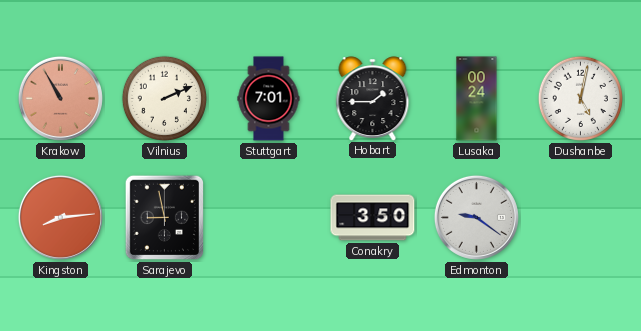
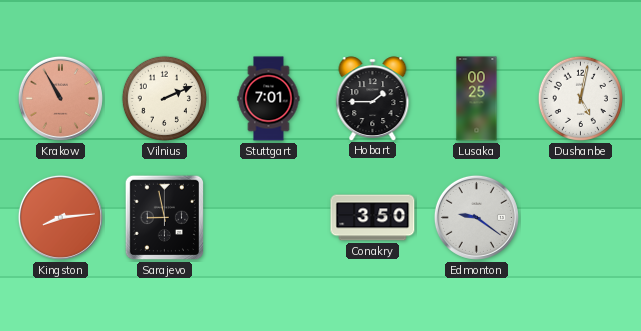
Lusaka: 00:24 -> 00:25
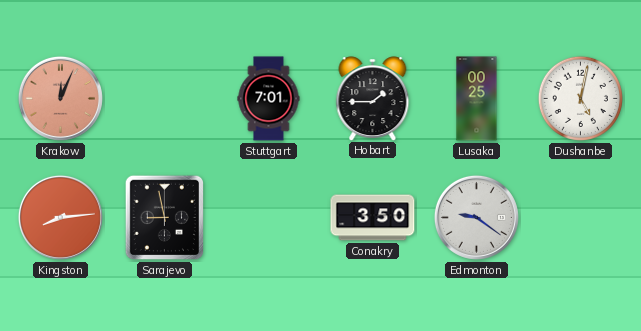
Krakow: 10:55 -> 12:04
Vilnius: 2:11 -> none
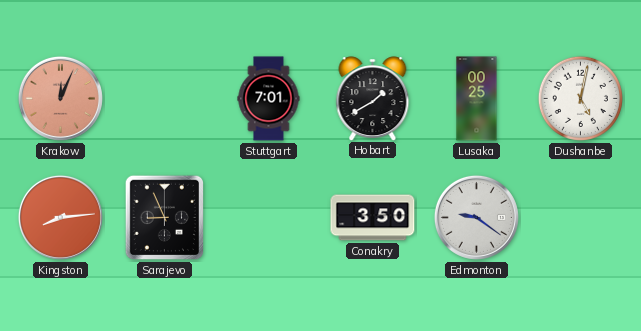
Hobart: 1:45 -> 1:40
Sarajevo: 8:58 -> 8:56
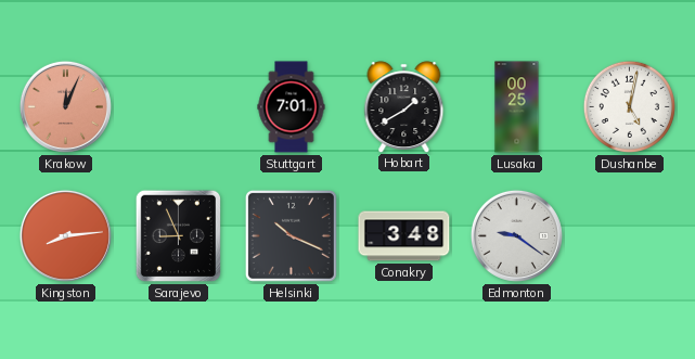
Helsinki: none -> 10:19
Conakry: 3:50 -> 3:48
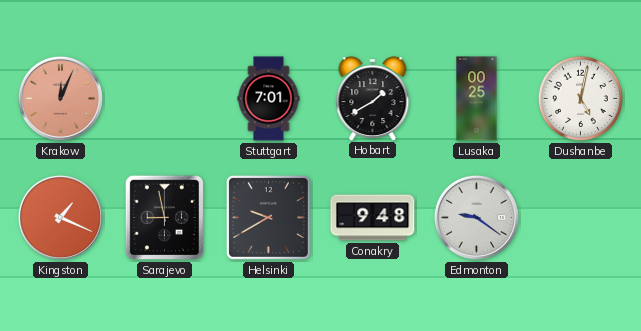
Kingston: 8:14 -> 1:19
Sarajevo: 8:56 -> 8:58
Helsinki: 10:19 -> 9:40
Conakry: 3:48 -> 9:48
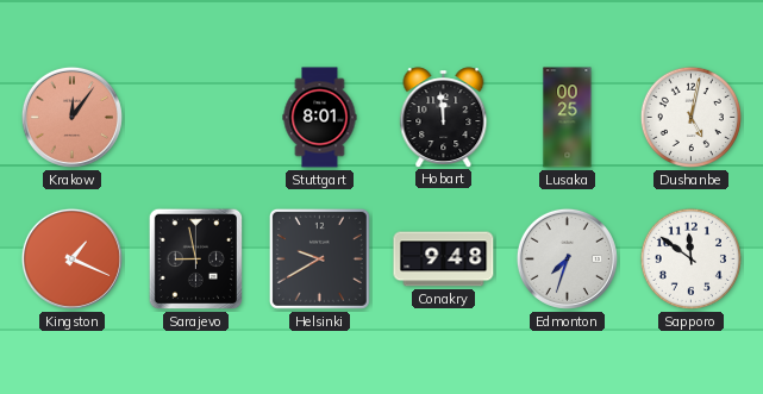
Krakow: 12:04 -> 12:06
Stuttgart: 7:01 -> 8:01
Hobart: 1:40 -> 11:59
Edmonton: 9:21 -> 7:33
Sapporo: none -> 11:51
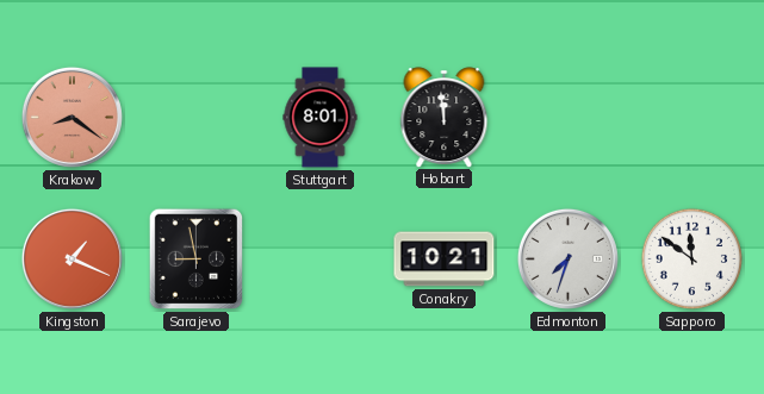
Krakow: 12:06 -> 8:21
Lusaka: 00:25 -> none
Dushanbe: 5:02 -> none
Helsinki: 9:40 -> none
Conakry: 9:48 -> 10:21
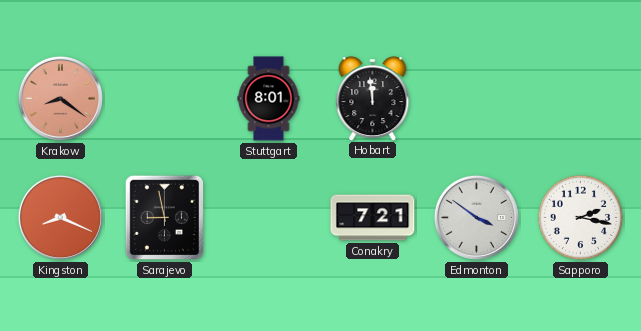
Kingston: 1:19 -> 8:19
Conakry: 10:21 -> 7:21
Edmonton: 7:33 -> 3:51
Sapporo: 11:51 -> 2:17
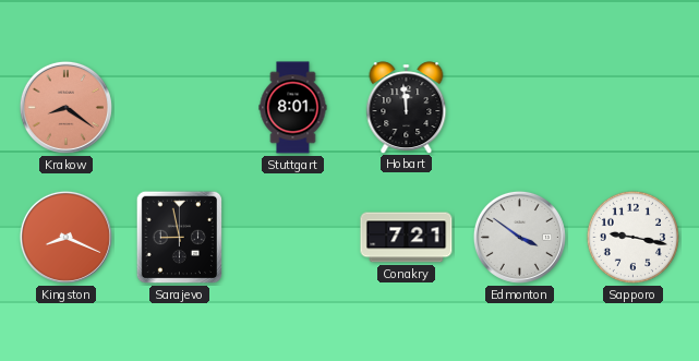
Sapporo: 2:17 -> 9:17
